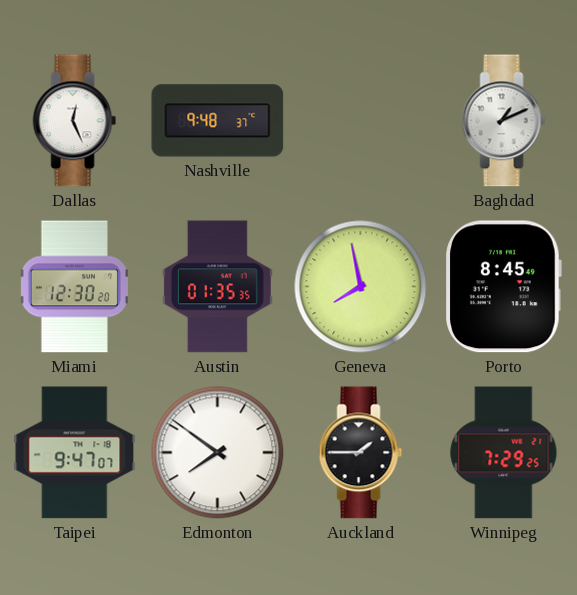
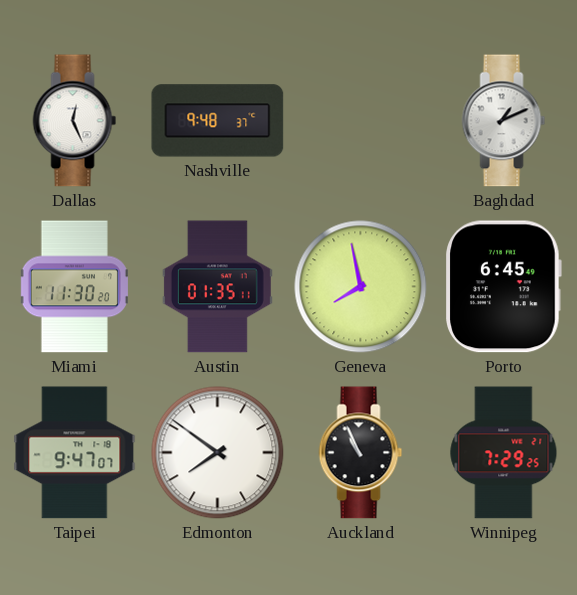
Miami: 12:30 -> 11:30
Austin: 01:35:35 -> 01:35:11
Porto: 8:45 -> 6:45
Auckland: 1:45 -> 10:56
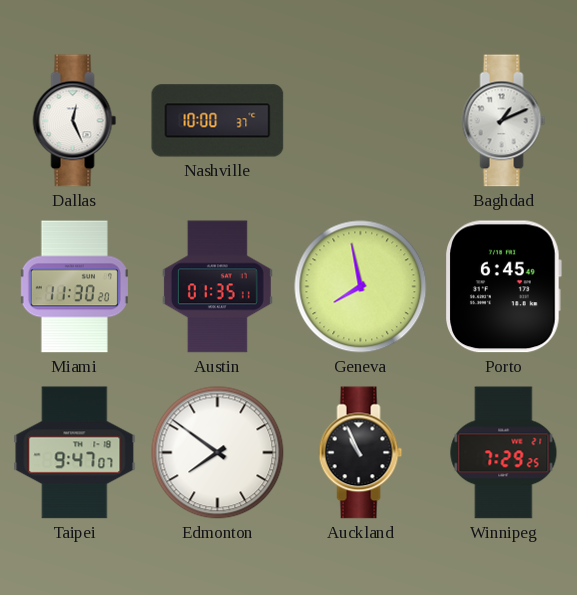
Nashville: 9:48 -> 10:00
